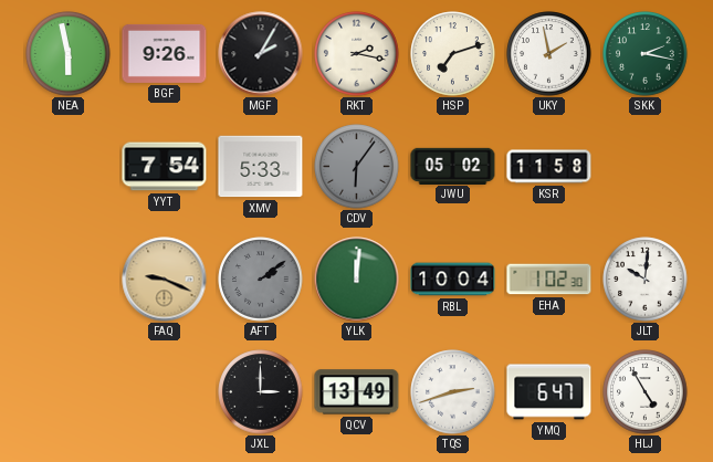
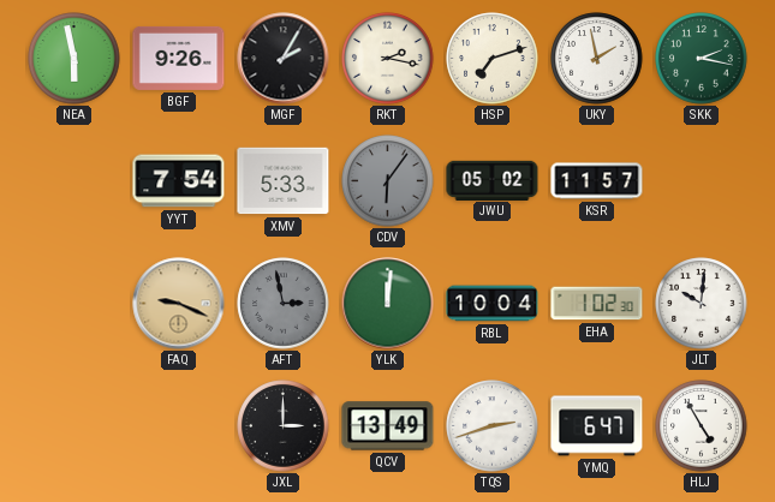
KSR: 11:58 -> 11:57
AFT: 2:09 -> 2:58
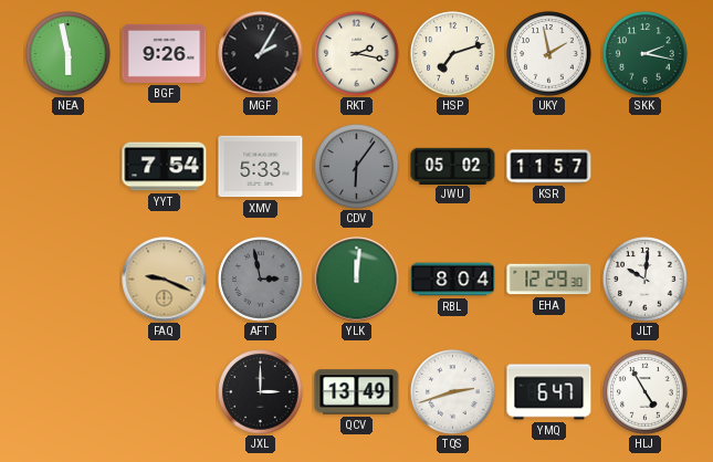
RBL: 10:04 -> 8:04
EHA: 1:02 -> 12:29
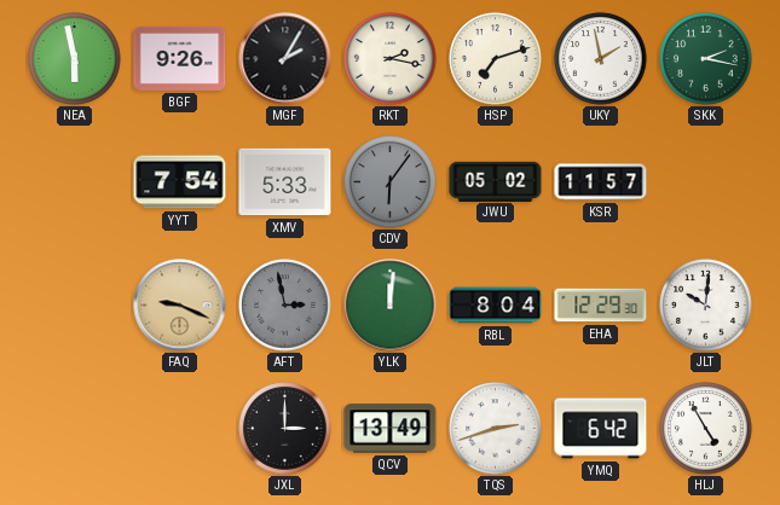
YMQ: 6:47 -> 6:42
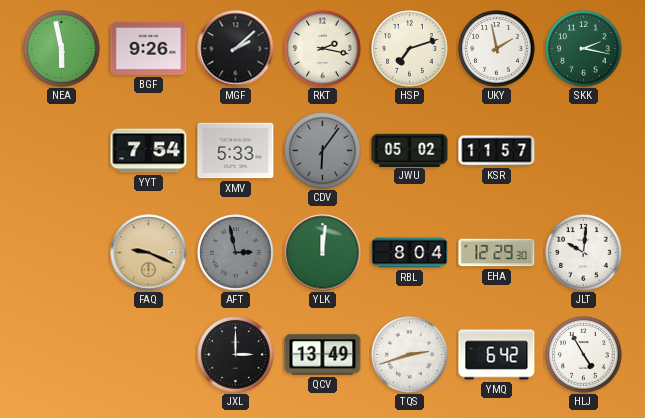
MGF: 2:05 -> 2:08
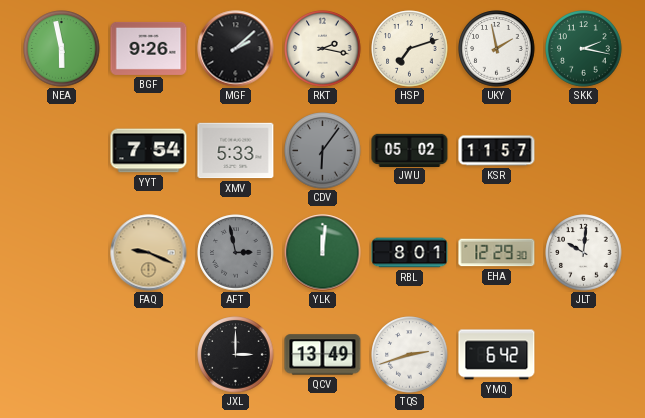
RBL: 8:04 -> 8:01
HLJ: 4:55 -> none
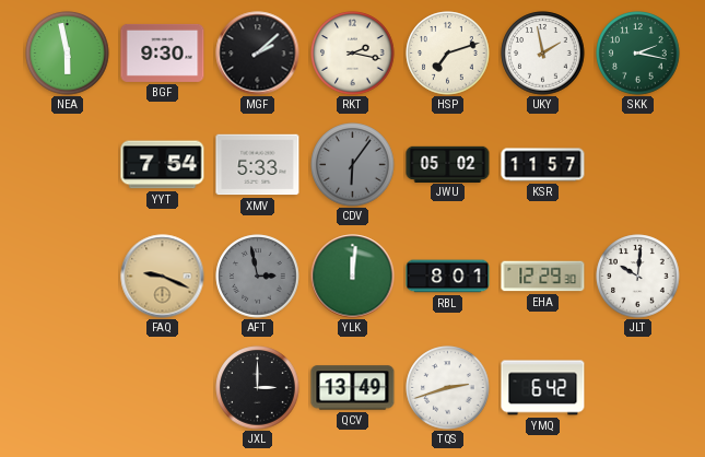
BGF: 9:26 -> 9:30
